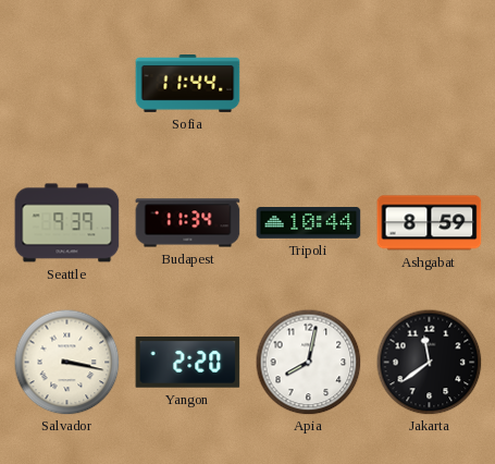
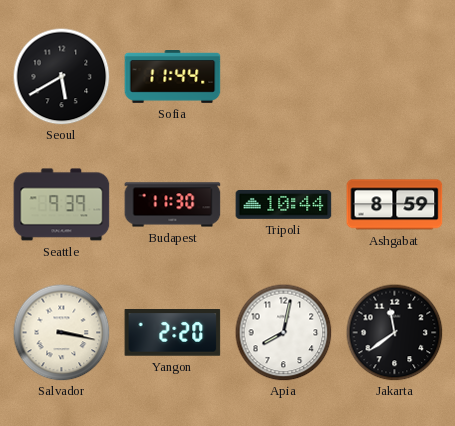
Seoul: none -> 5:40
Budapest: 11:34 -> 11:30
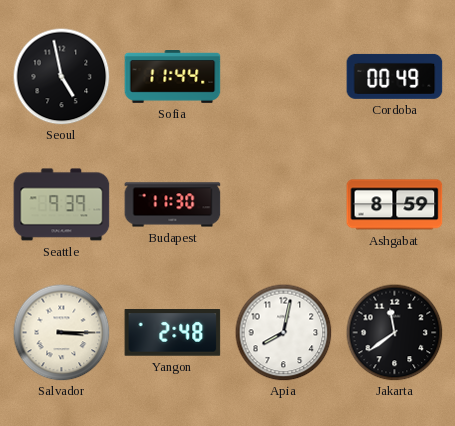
Seoul: 5:40 -> 4:58
Cordoba: none -> 00:49
Tripoli: 10:44 -> none
Salvador: 3:17 -> 3:15
Yangon: 2:20 -> 2:48
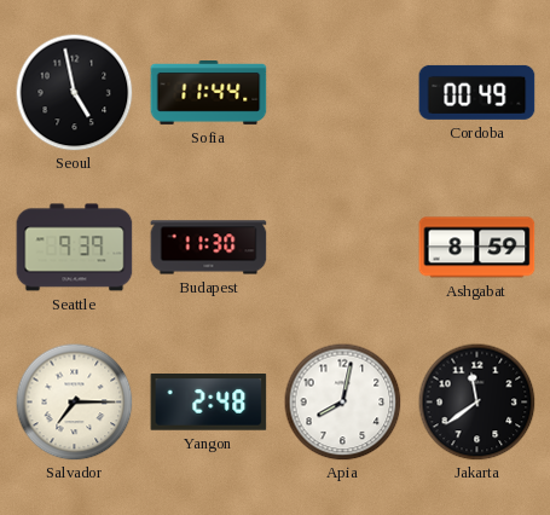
Salvador: 3:15 -> 7:15
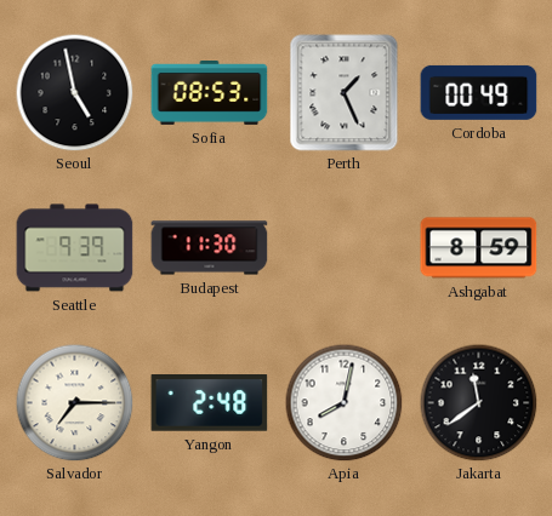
Sofia: 11:44 -> 08:53
Perth: none -> 1:26
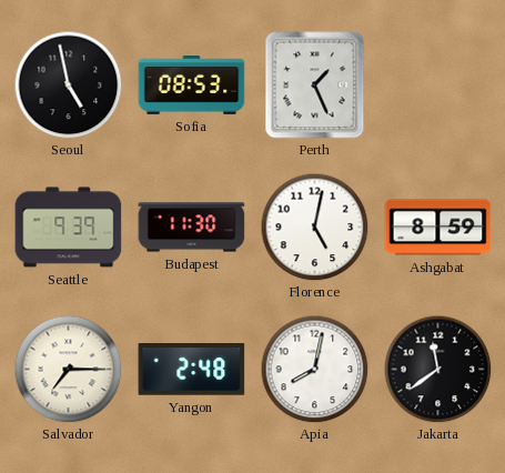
Cordoba: 00:49 -> none
Florence: none -> 5:02
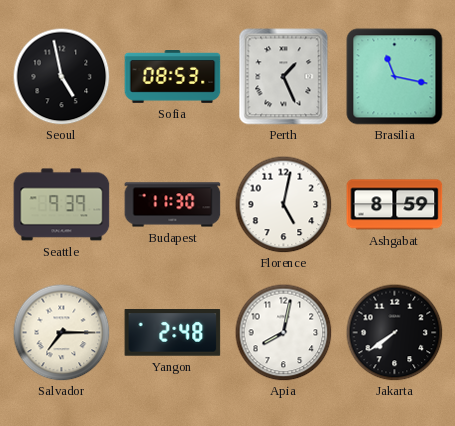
Brasilia: none -> 11:17
Jakarta: 11:39 -> 7:39
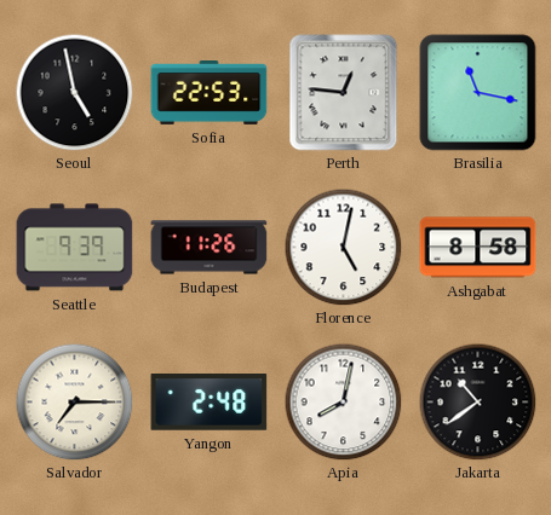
Sofia: 08:53 -> 22:53
Perth: 1:26 -> 12:46
Budapest: 11:30 -> 11:26
Ashgabat: 8:59 -> 8:58
Jakarta: 7:39 -> 10:39
